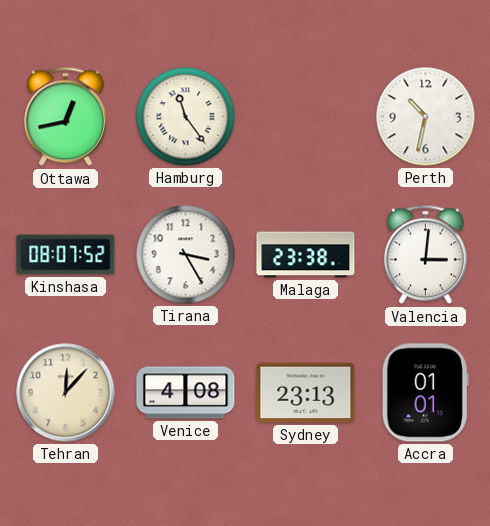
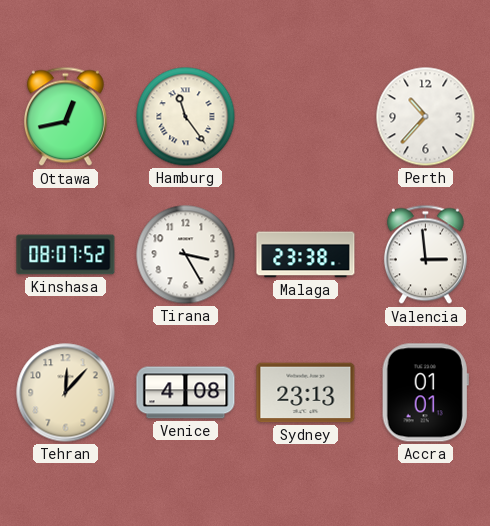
Perth: 10:32 -> 10:37
Valencia: 3:01 -> 2:59
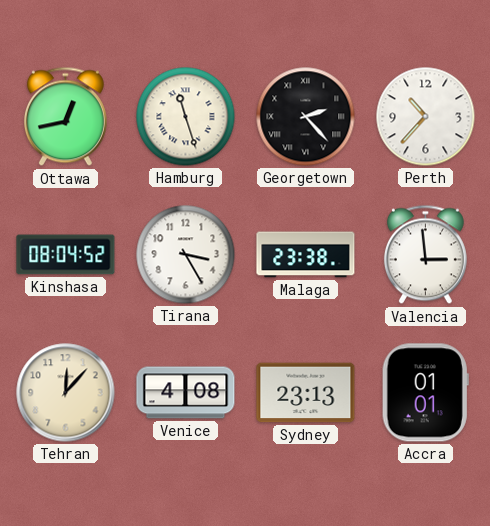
Hamburg: 11:24 -> 11:27
Georgetown: none -> 2:23
Kinshasa: 08:07 -> 08:04
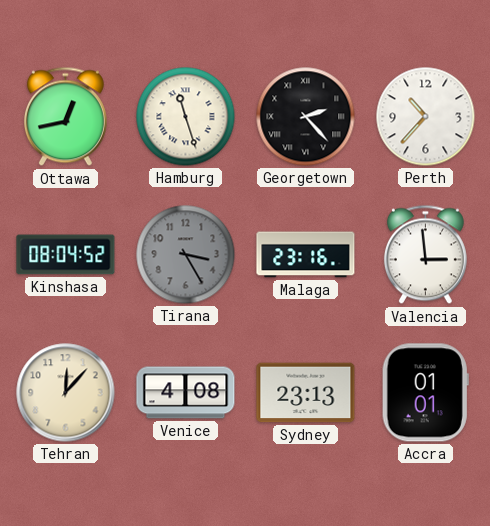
Tirana dial: white -> grey
Malaga: 23:38 -> 23:16
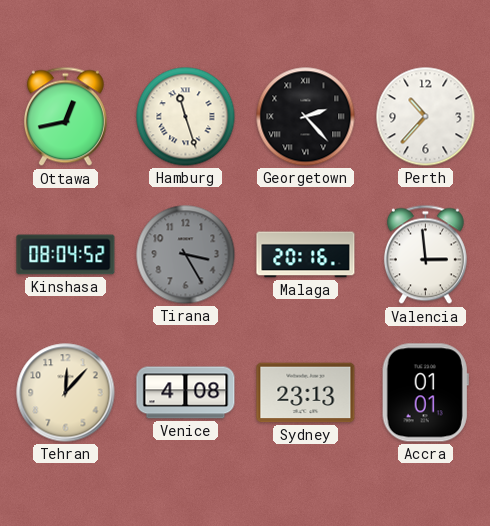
Malaga: 23:16 -> 20:16
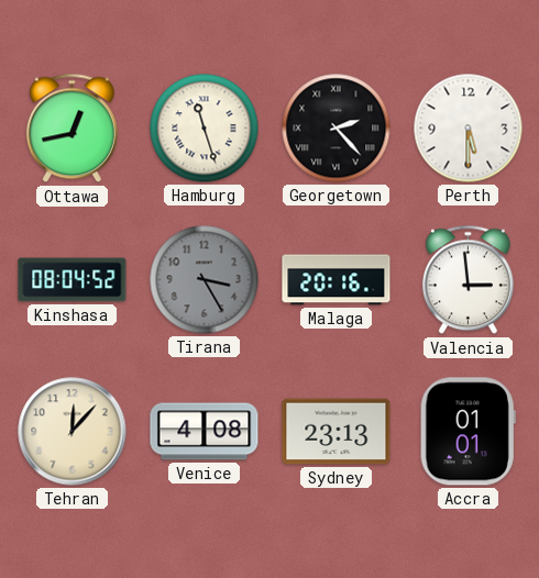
Perth: 10:37 -> 5:30
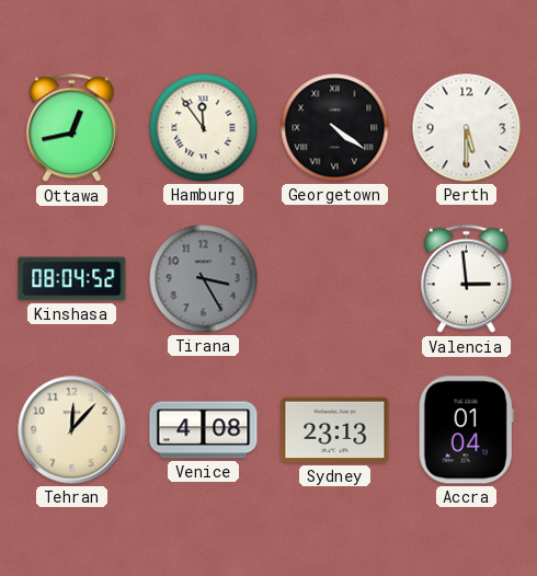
Hamburg: 11:27 -> 11:54
Georgetown: 2:23 -> 4:21
Malaga: 20:16 -> none
Accra: 01:01 -> 01:04
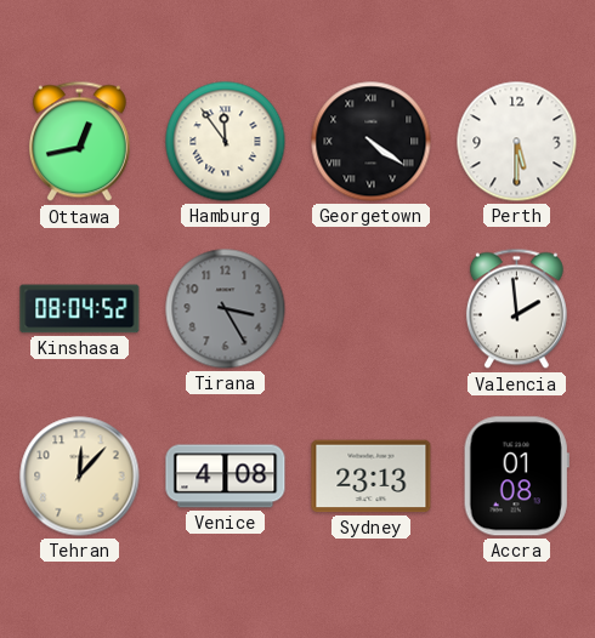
Valencia: 2:59 -> 1:59
Accra: 01:04 -> 01:08
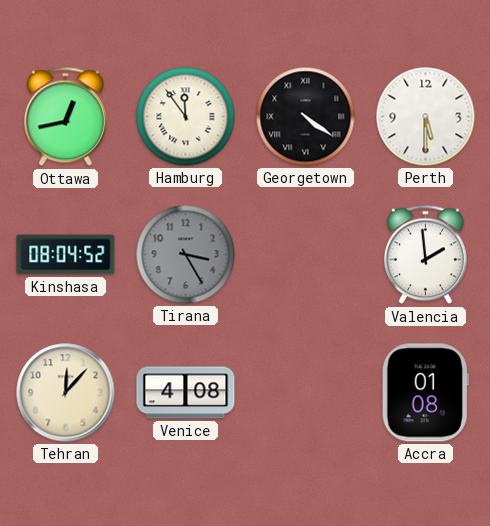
Sydney: 23:13 -> none
